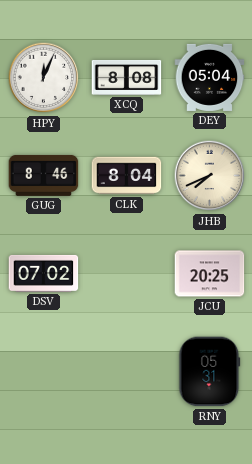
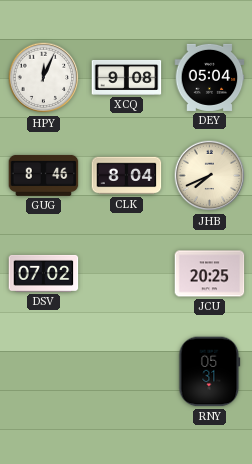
XCQ: 8:08 -> 9:08
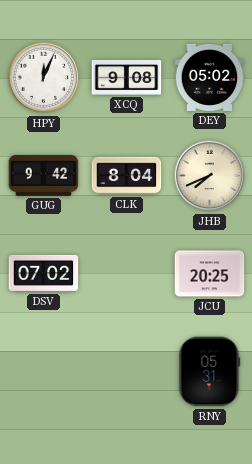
DEY: 05:04 -> 05:02
GUG: 8:46 -> 9:42
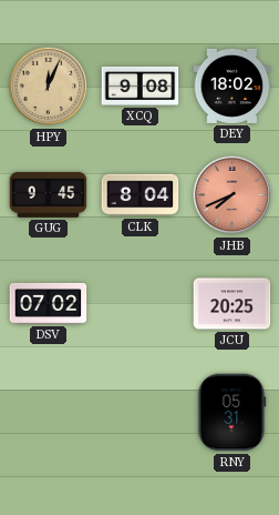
HPY dial: white -> champagne
DEY: 05:02 -> 18:02
GUG: 9:42 -> 9:45
JHB dial: cream -> salmon
